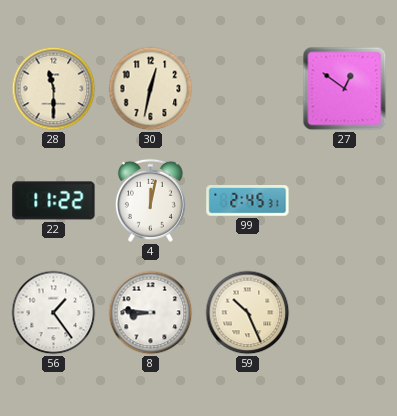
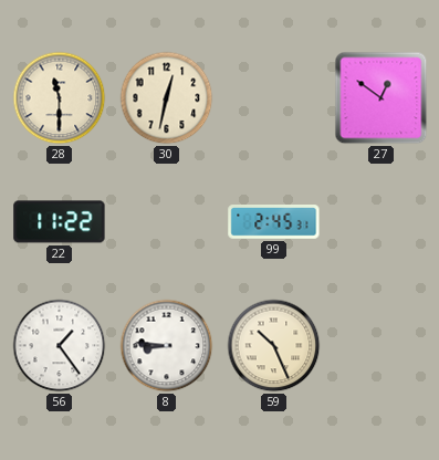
4: 12:02 -> none
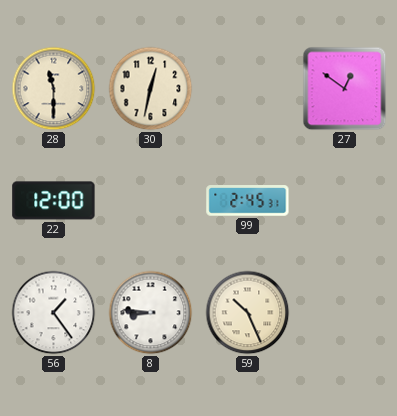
22: 11:22 -> 12:00
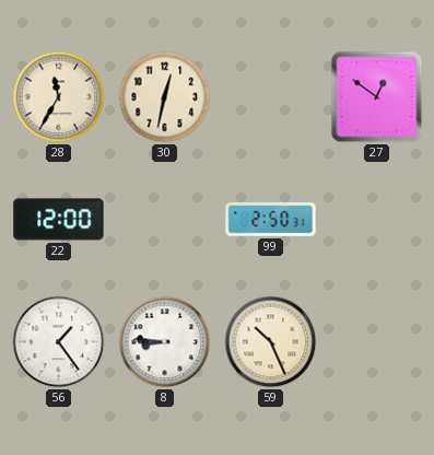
28: 11:30 -> 11:35
99: 2:45 -> 2:50
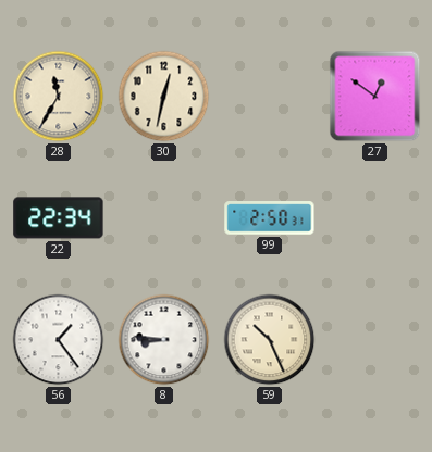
22: 12:00 -> 22:34
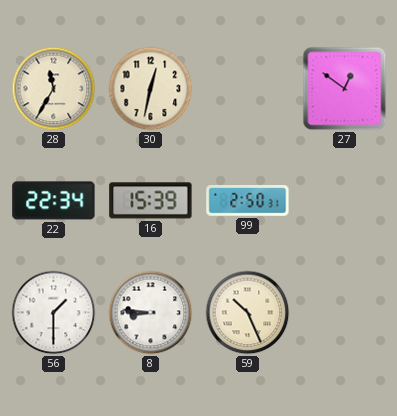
16: none -> 15:39
56: 1:24 -> 1:30
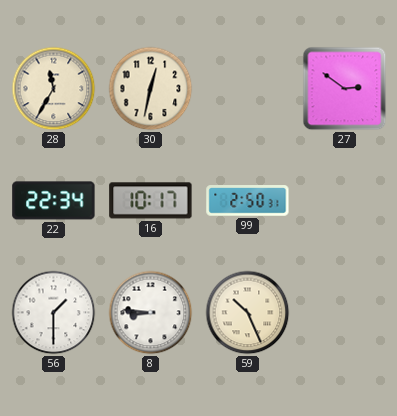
27: 12:51 -> 2:51
16: 15:39 -> 10:17
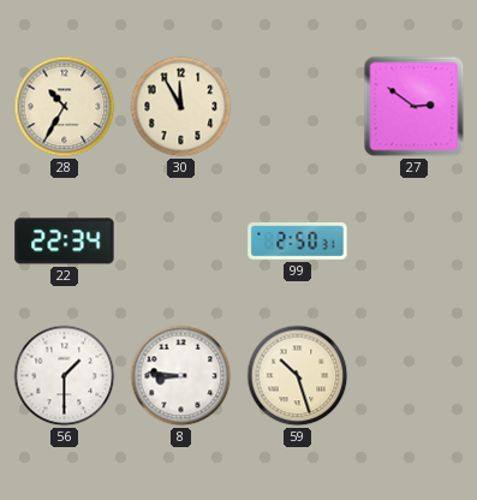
28: 11:35 -> 10:35
30: 12:32 -> 11:55
16: 10:17 -> none
59: 10:26 -> 10:27
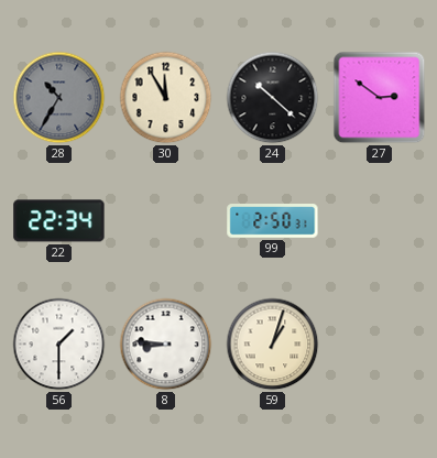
28 dial: cream -> grey
24: none -> 10:22
59: 10:27 -> 1:03
